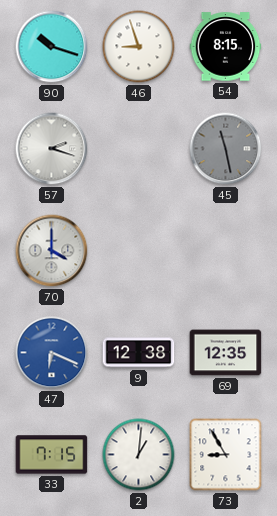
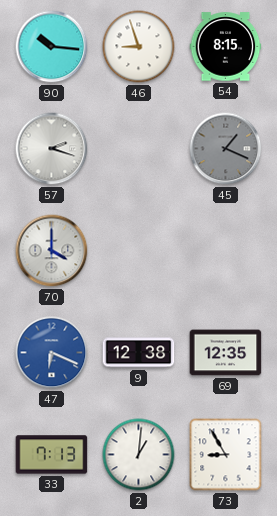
90: 10:18 -> 10:16
45: 11:28 -> 1:19
33: 7:15 -> 7:13
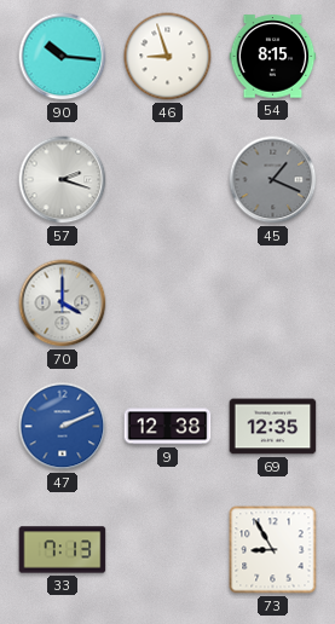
47: 6:19 -> 2:11
2: 1:01 -> none
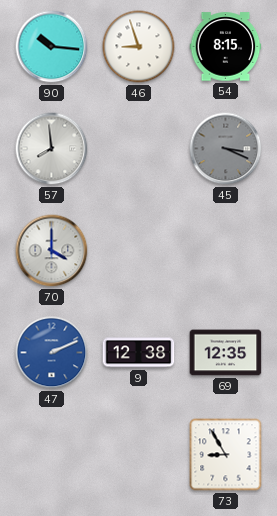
57: 2:18 -> 7:59
45: 1:19 -> 3:19
33: 7:13 -> none
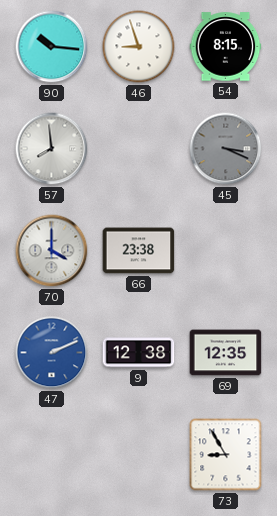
66: none -> 23:38
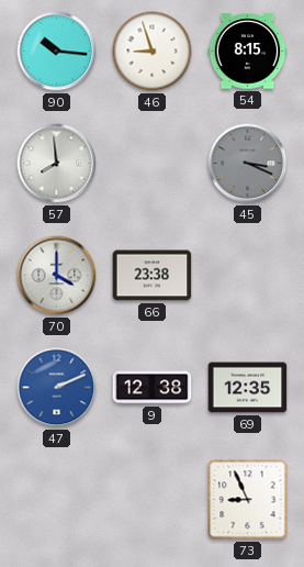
73: 8:55 -> 8:56
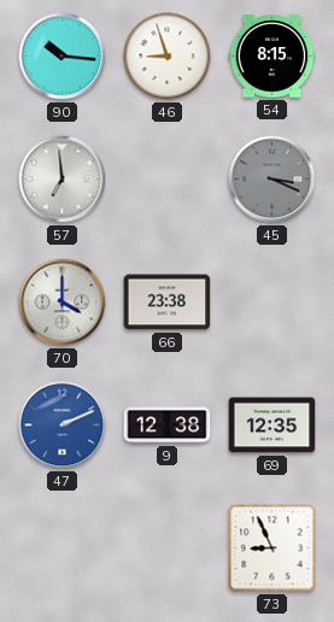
57: 7:59 -> 6:59
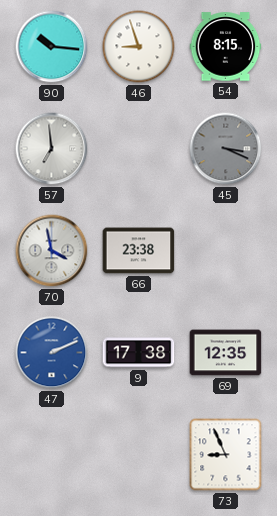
70: 4:00 -> 3:58
9: 12:38 -> 17:38
